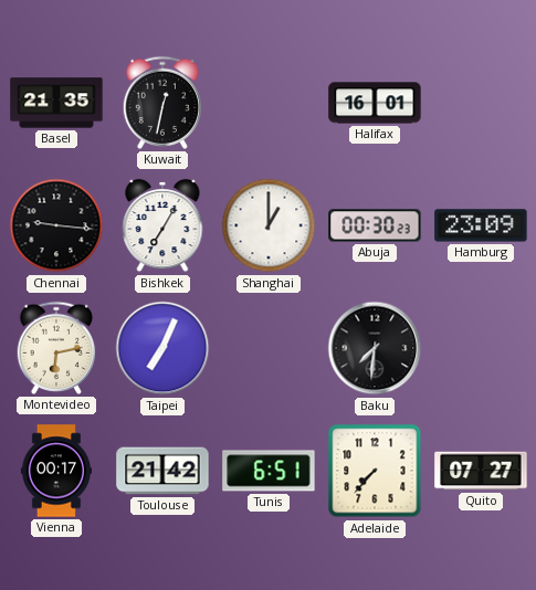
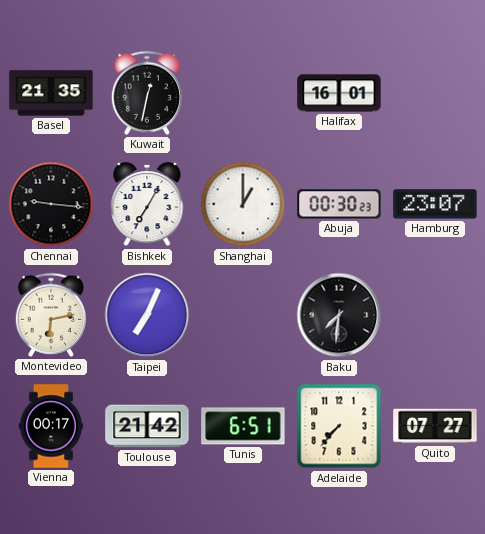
Hamburg: 23:09 -> 23:07
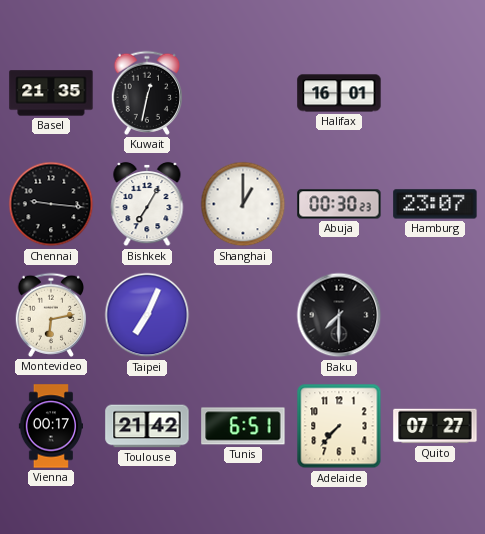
Baku: 7:31 -> 7:30
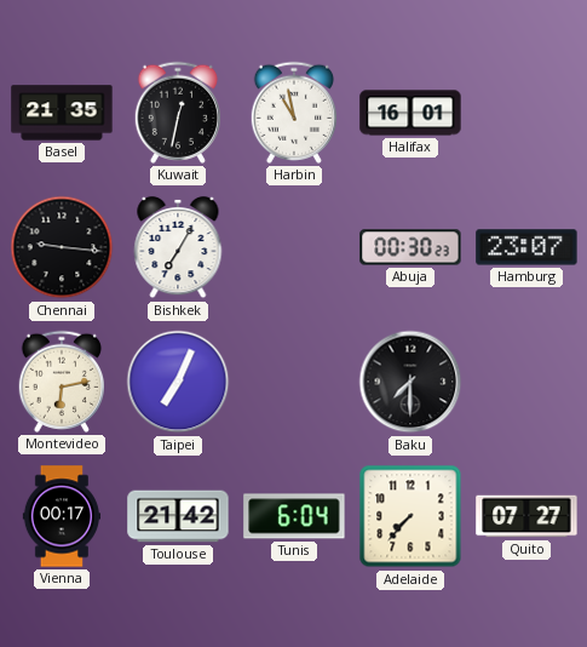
Harbin: none -> 10:58
Shanghai: 1:00 -> none
Tunis: 6:51 -> 6:04
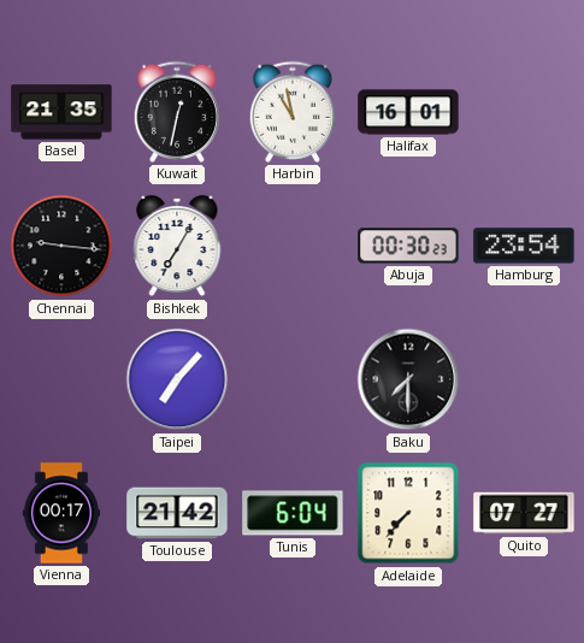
Hamburg: 23:07 -> 23:54
Montevideo: 6:13 -> none
Taipei: 7:04 -> 7:07
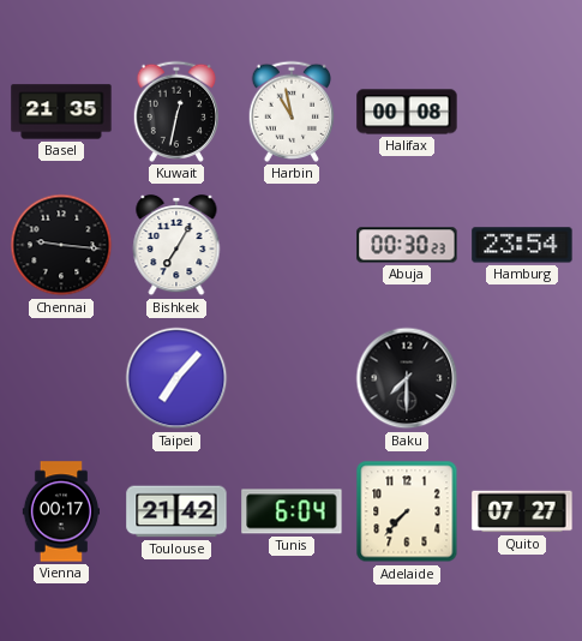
Halifax: 16:01 -> 00:08
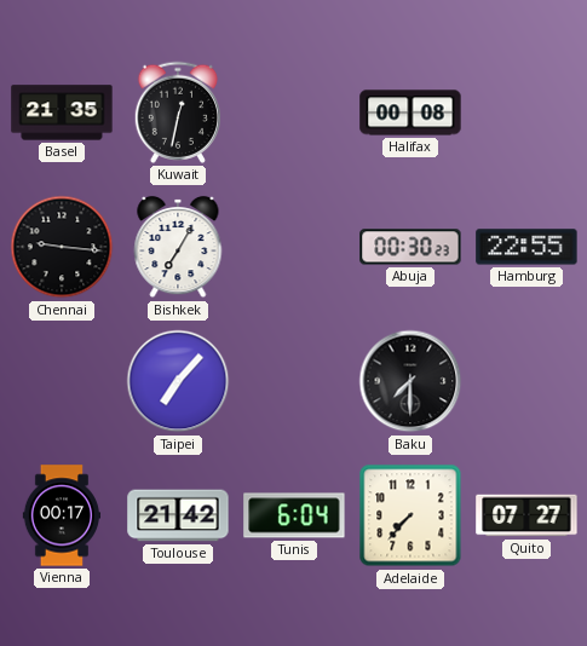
Harbin: 10:58 -> none
Hamburg: 23:54 -> 22:55
